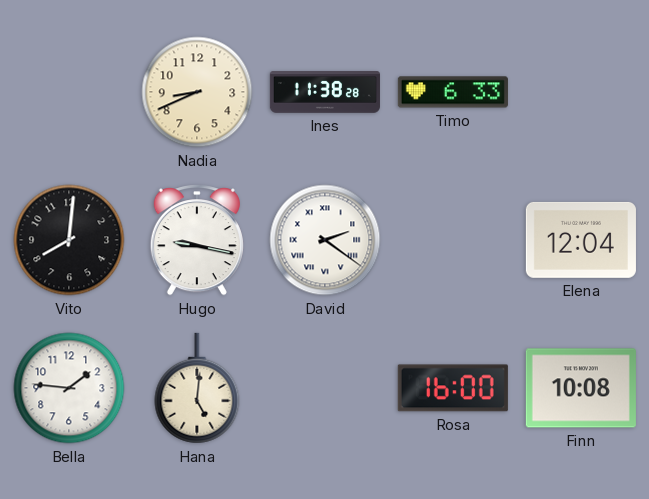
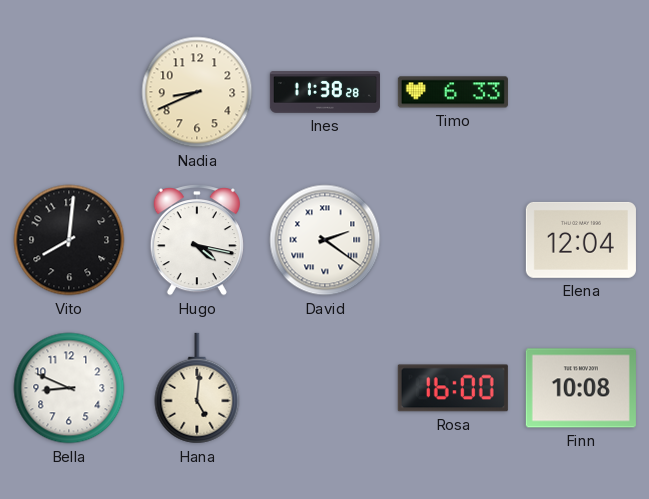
Hugo: 9:17 -> 4:17
Bella: 1:46 -> 8:49
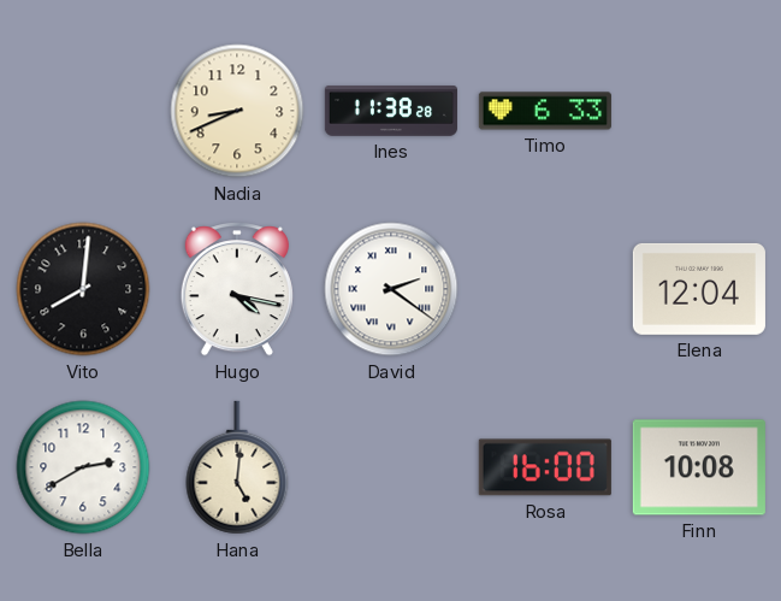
Bella: 8:49 -> 2:40
